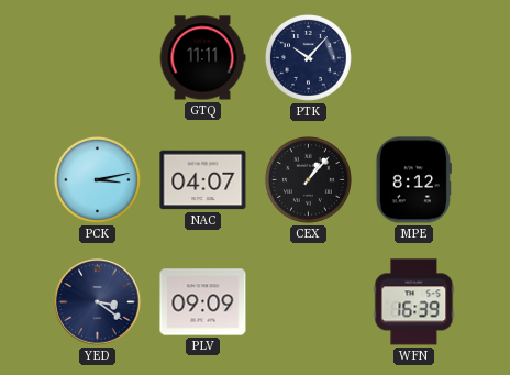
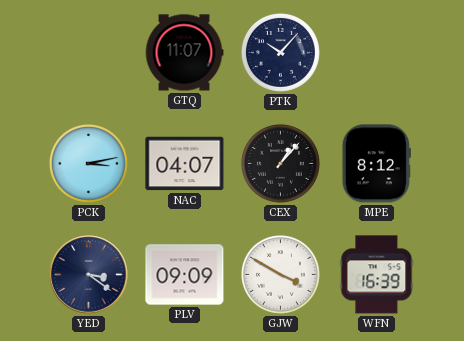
GTQ: 11:11 -> 11:07
GJW: none -> 3:50
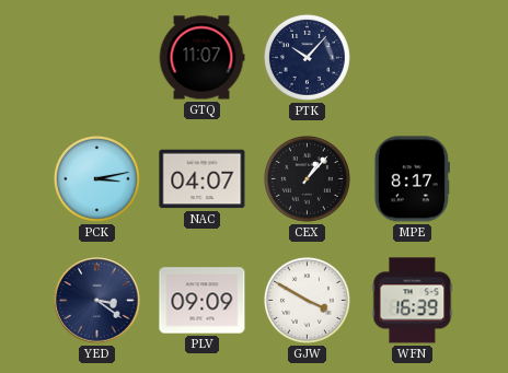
MPE: 8:12 -> 8:17
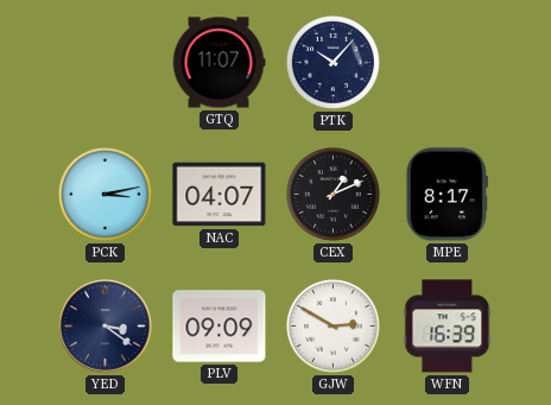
CEX: 1:07 -> 1:11
GJW: 3:50 -> 2:50
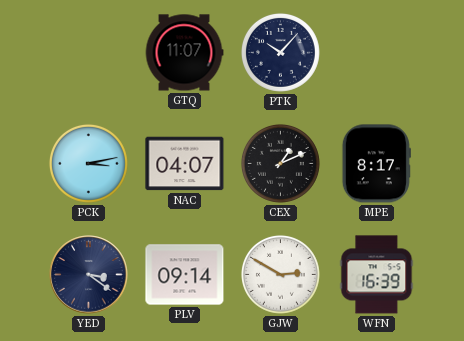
PLV: 09:09 -> 09:14
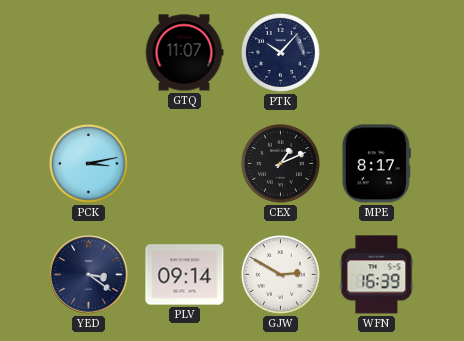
NAC: 04:07 -> none
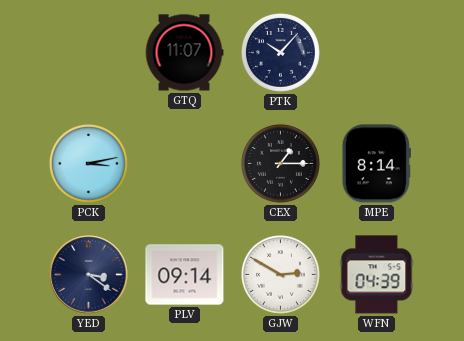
CEX: 1:11 -> 1:15
MPE: 8:17 -> 8:14
WFN: 16:39 -> 04:39
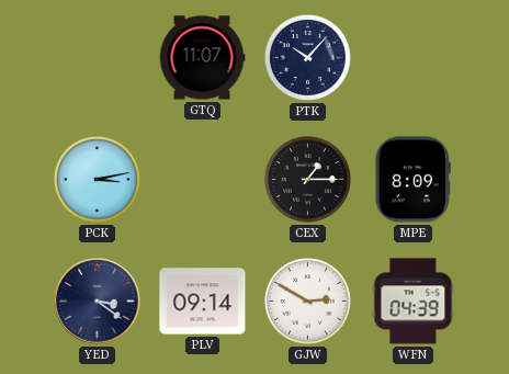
MPE: 8:14 -> 8:09
